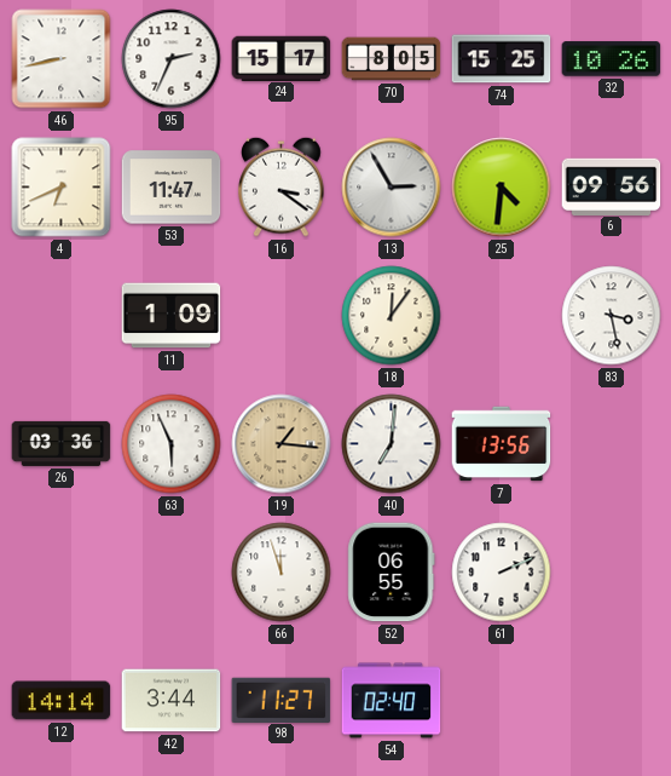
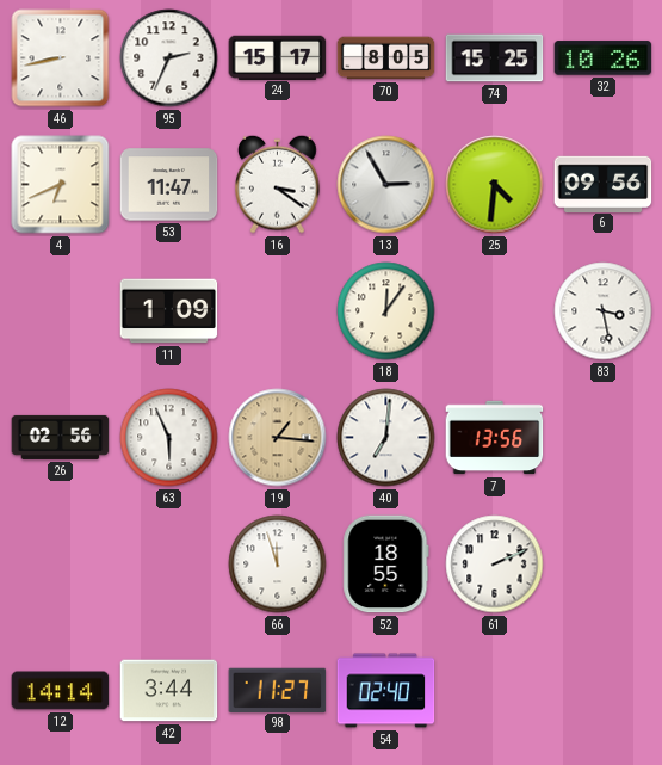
26: 03:36 -> 02:56
52: 06:55 -> 18:55
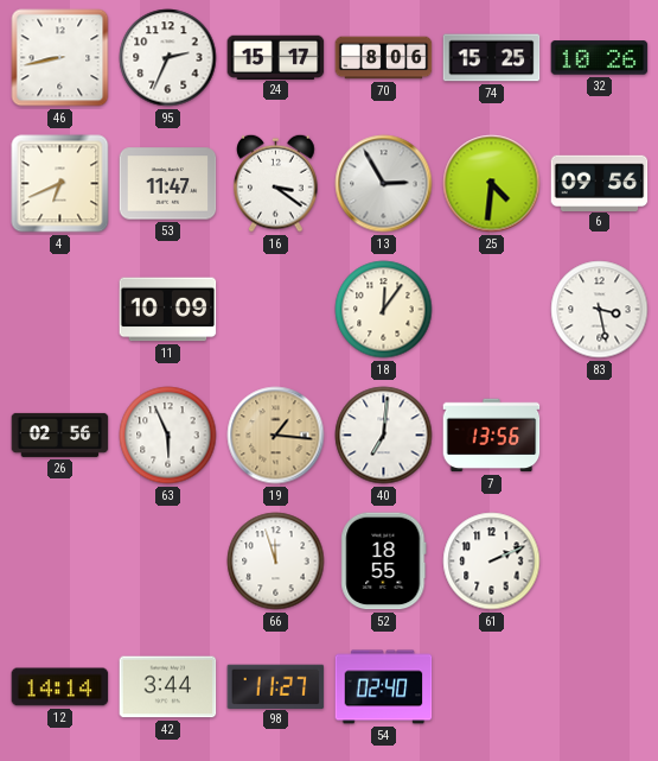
70: 8:05 -> 8:06
11: 1:09 -> 10:09
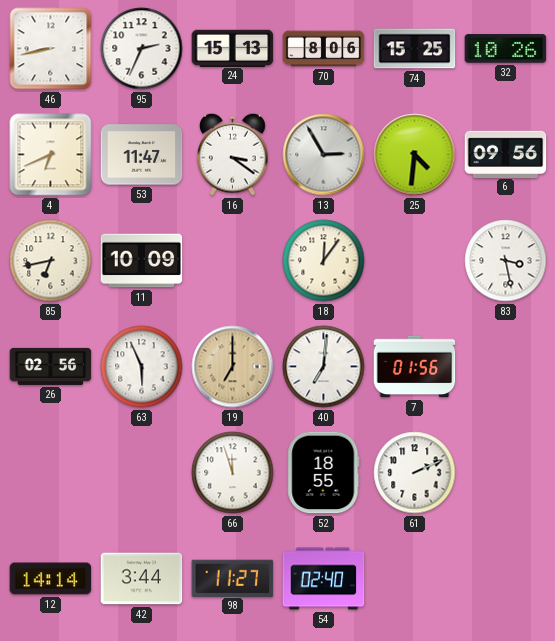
24: 15:17 -> 15:13
85: none -> 6:43
19: 1:16 -> 7:00
7: 13:56 -> 01:56
